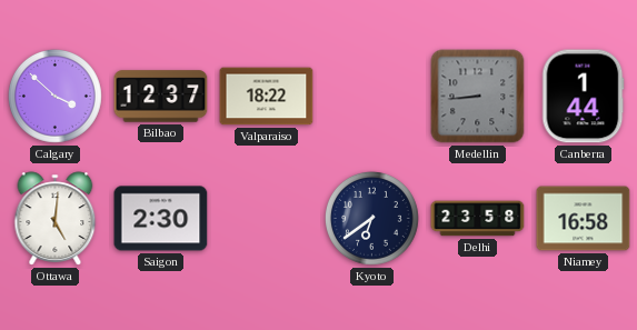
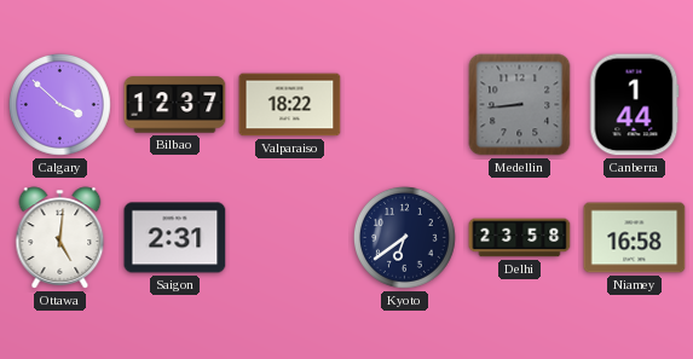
Saigon: 2:30 -> 2:31
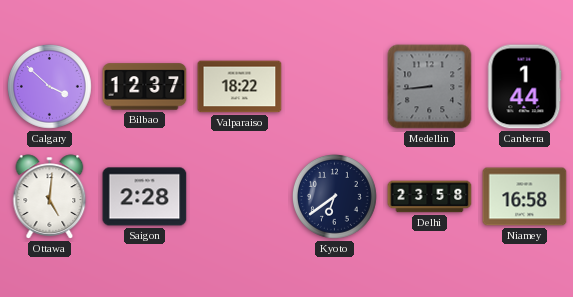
Saigon: 2:31 -> 2:28
